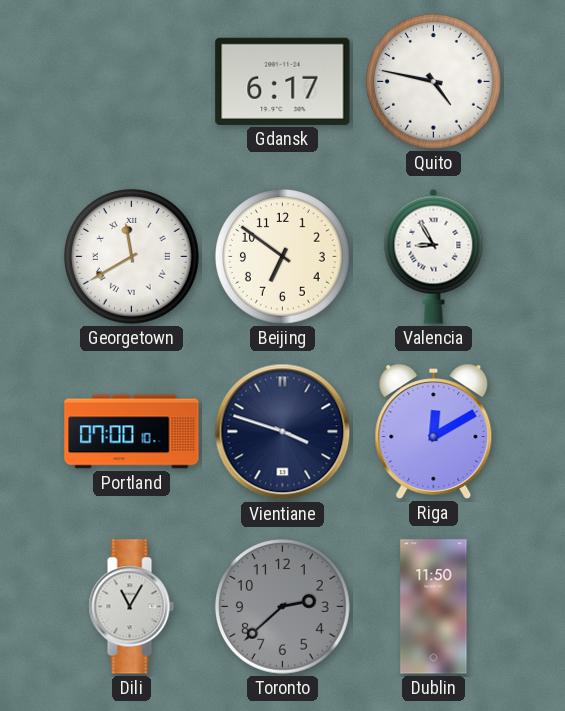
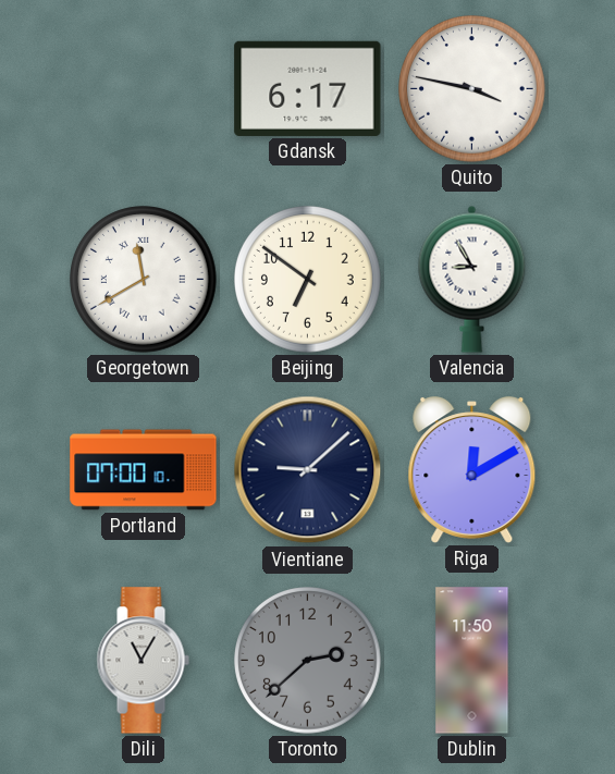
Quito: 4:47 -> 3:47
Vientiane: 3:48 -> 9:08
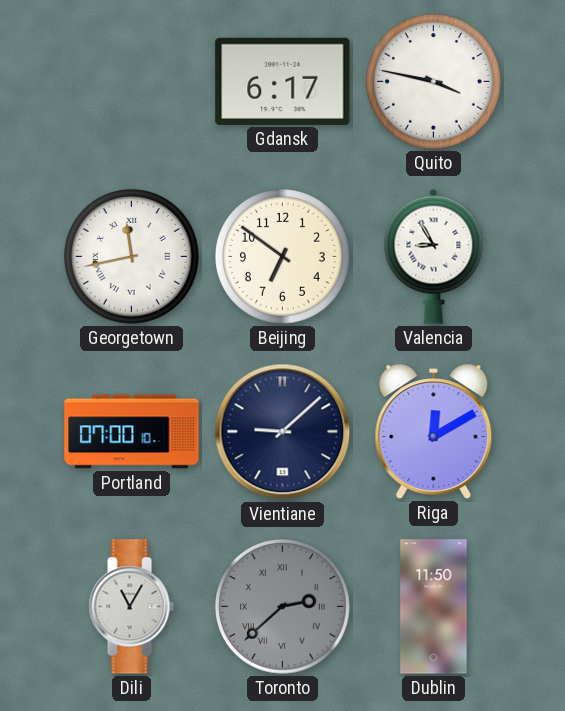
Georgetown: 11:40 -> 11:43
Toronto numerals: Arabic -> Roman
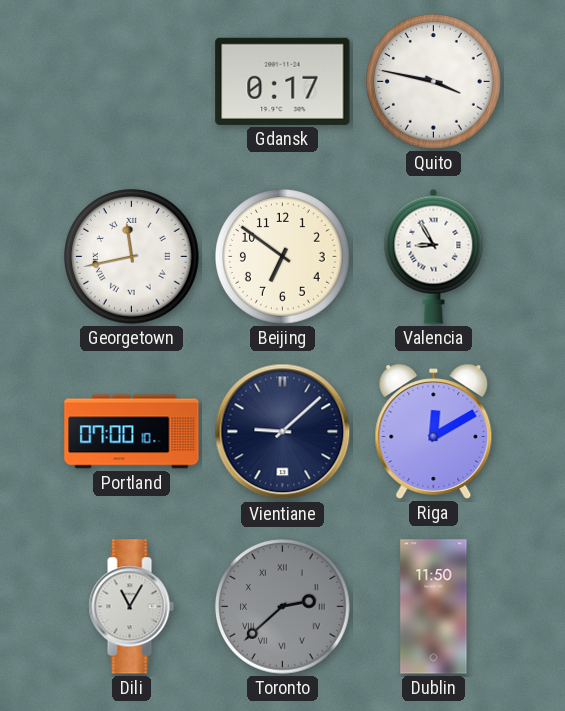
Gdansk: 6:17 -> 0:17
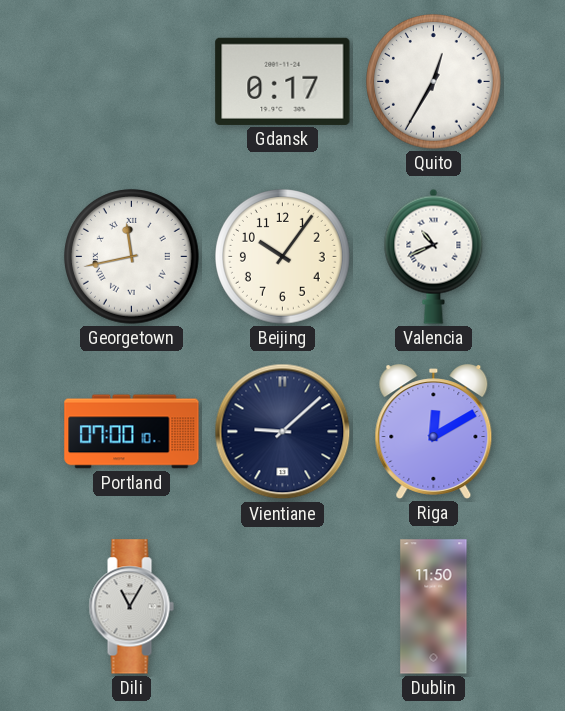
Quito: 3:47 -> 12:35
Beijing: 6:51 -> 10:06
Valencia: 8:55 -> 10:41
Toronto: 2:38 -> none
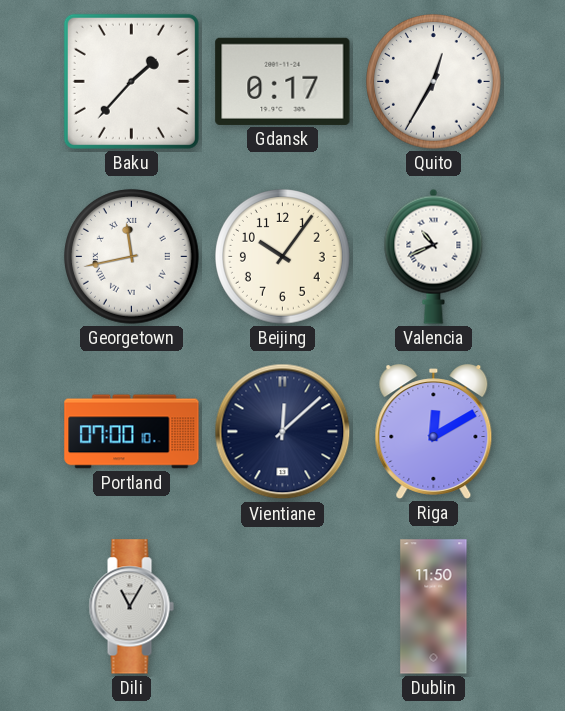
Baku: none -> 1:37
Vientiane: 9:08 -> 12:08
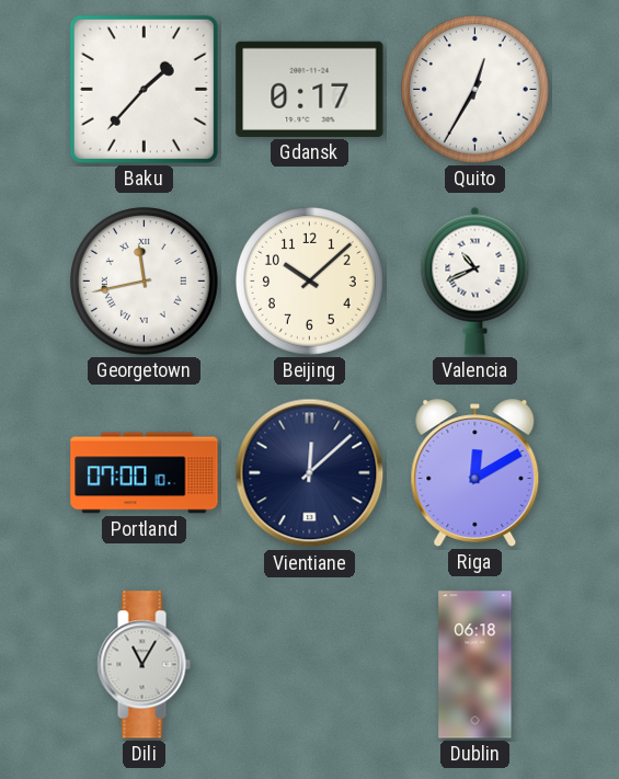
Beijing: 10:06 -> 10:08
Dublin: 11:50 -> 06:18
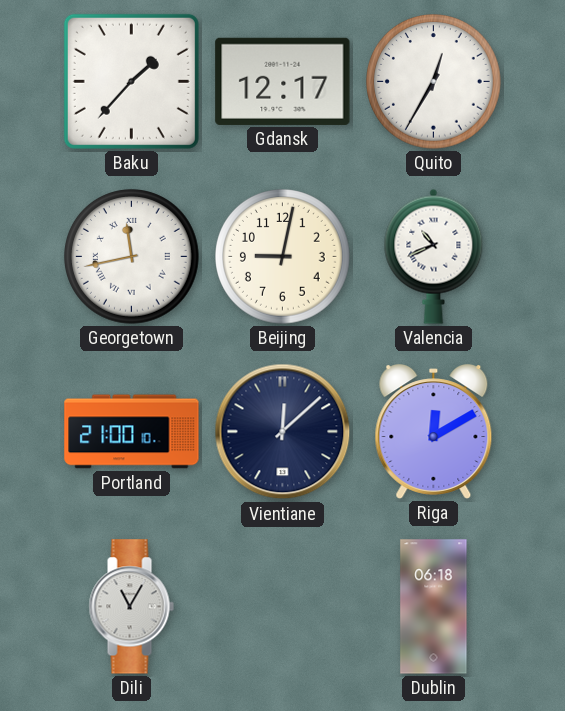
Gdansk: 0:17 -> 12:17
Beijing: 10:08 -> 9:02
Portland: 07:00 -> 21:00
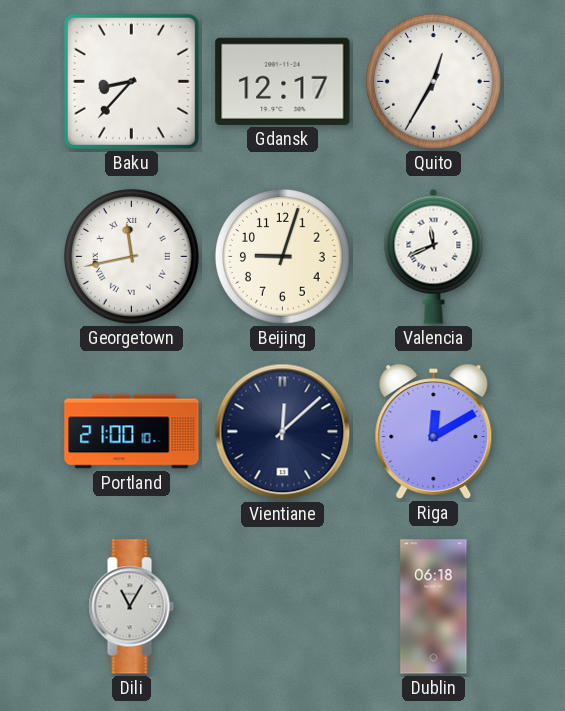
Baku: 1:37 -> 8:37
Beijing: 9:02 -> 9:03
Valencia: 10:41 -> 11:41
